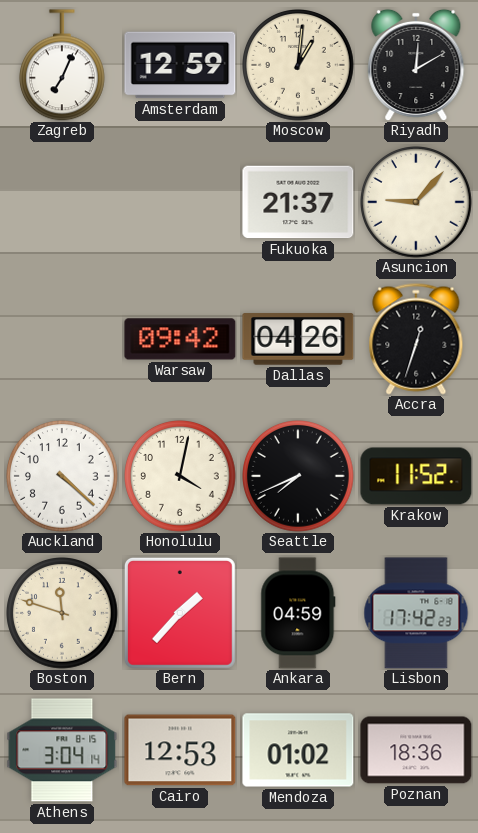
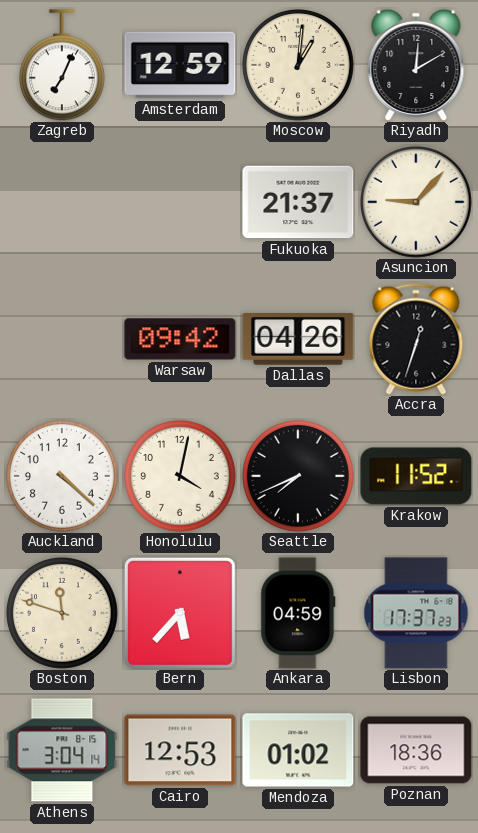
Bern: 1:37 -> 5:37
Lisbon: 17:42 -> 17:37
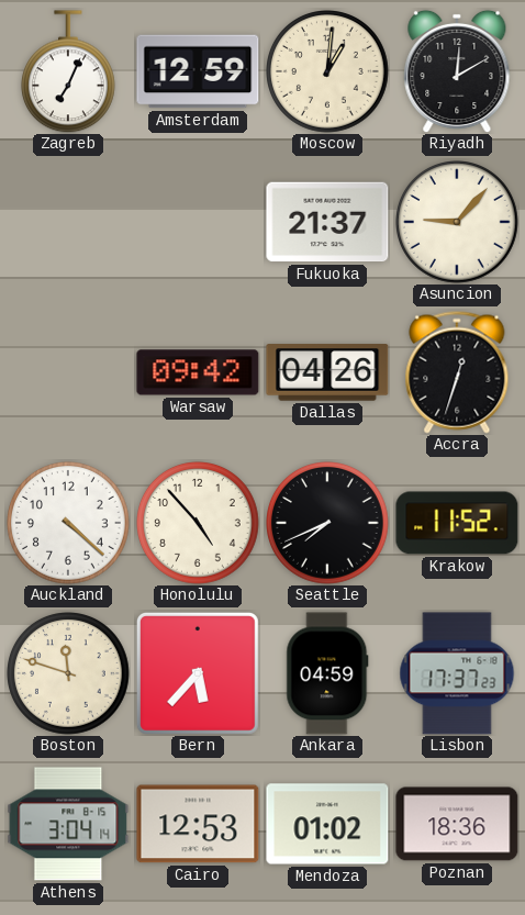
Honolulu: 4:02 -> 4:53
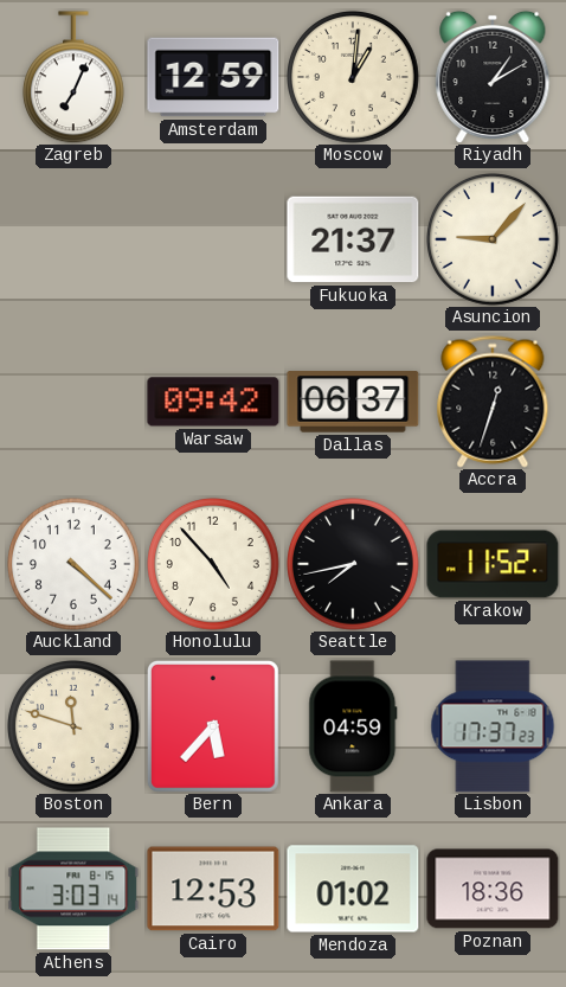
Riyadh: 12:10 -> 1:10
Dallas: 04:26 -> 06:37
Seattle: 7:41 -> 7:43
Athens: 3:04 -> 3:03
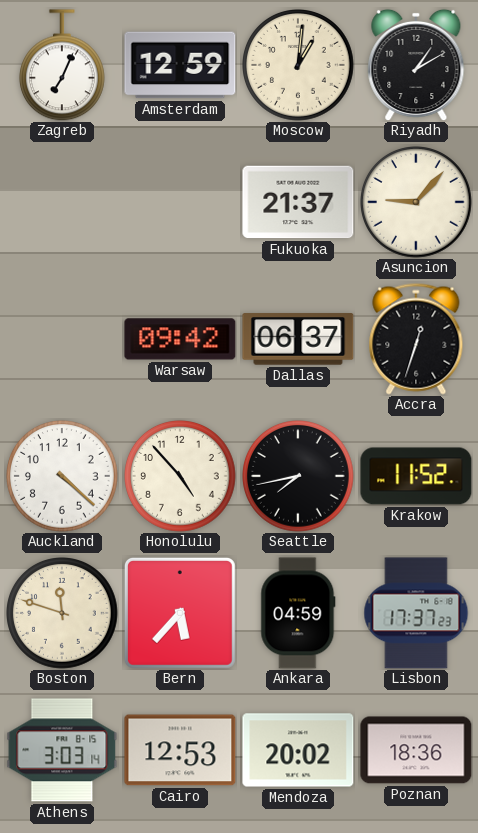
Mendoza: 01:02 -> 20:02
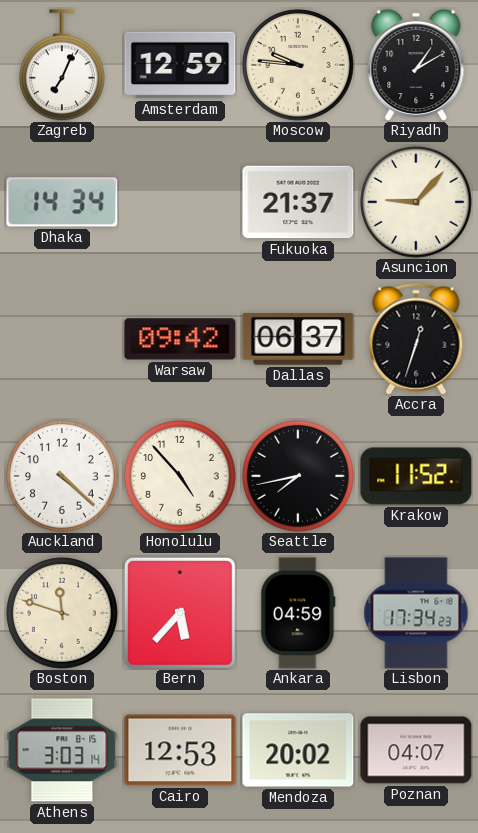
Moscow: 1:01 -> 9:46
Dhaka: none -> 14:34
Lisbon: 17:37 -> 17:34
Poznan: 18:36 -> 04:07
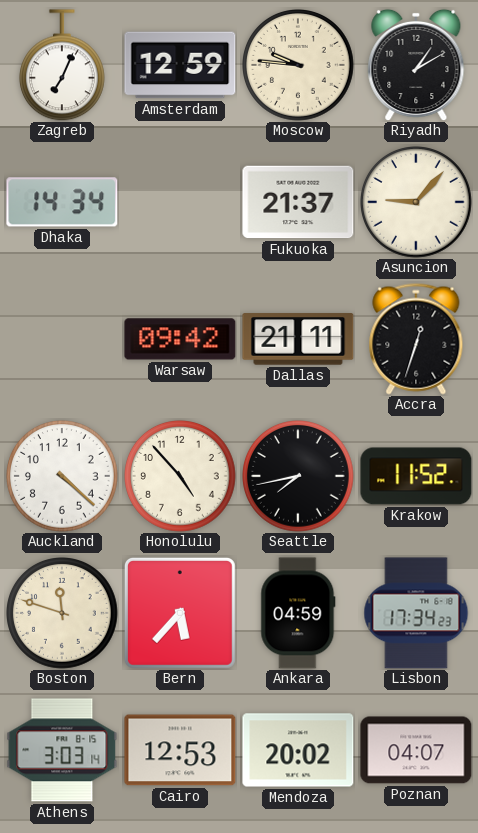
Dallas: 06:37 -> 21:11
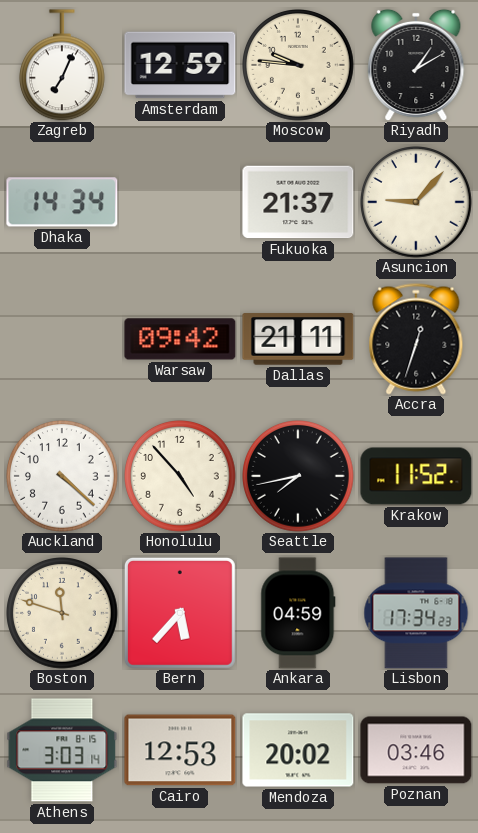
Poznan: 04:07 -> 03:46
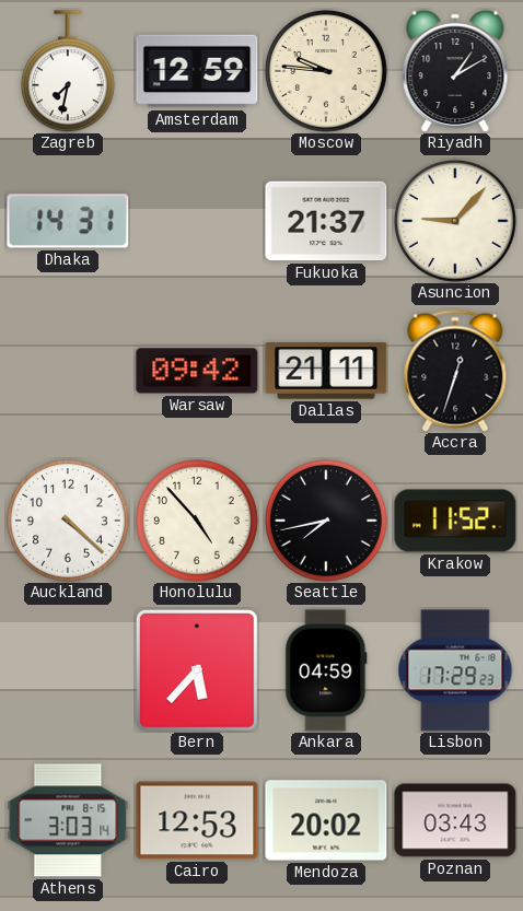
Zagreb: 7:04 -> 7:32
Dhaka: 14:34 -> 14:31
Boston: 11:48 -> none
Lisbon: 17:34 -> 17:29
Poznan: 03:46 -> 03:43
